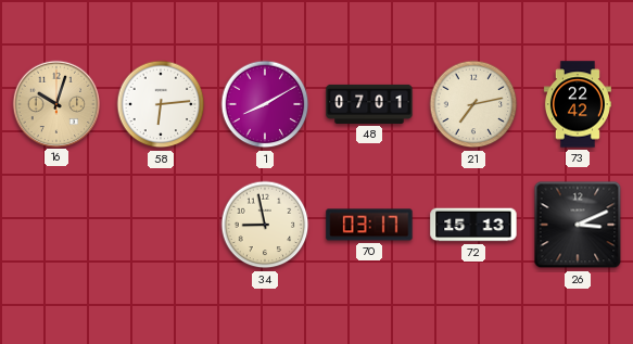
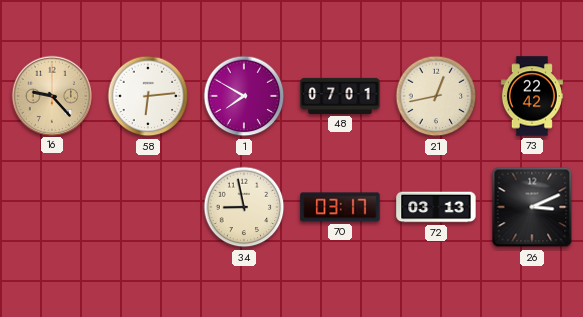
16: 10:03 -> 9:23
1: 8:10 -> 7:50
21: 7:13 -> 12:43
72: 15:13 -> 03:13
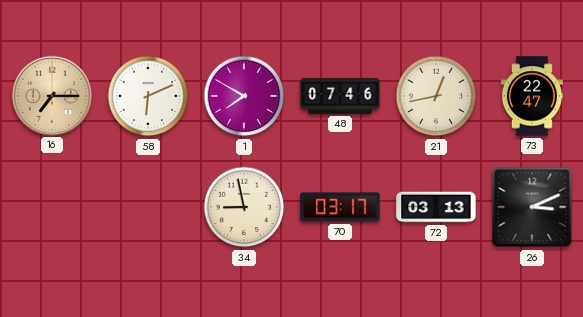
16: 9:23 -> 7:15
58: 6:14 -> 6:11
48: 07:01 -> 07:46
73: 22:42 -> 22:47
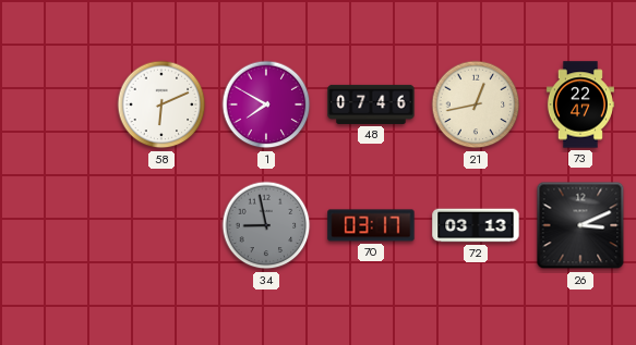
16: 7:15 -> none
34 dial: cream -> grey
